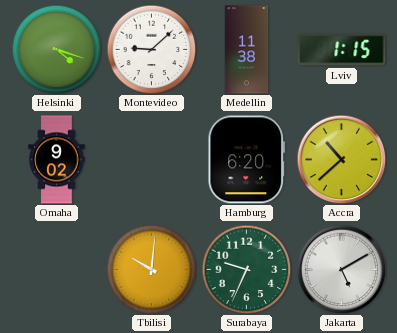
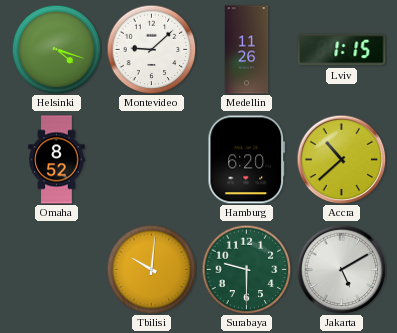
Medellin: 11:38 -> 11:26
Omaha: 9:02 -> 8:52
Surabaya: 9:34 -> 9:30
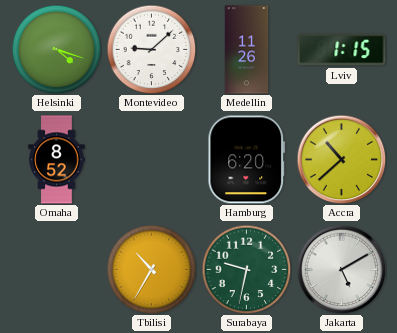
Tbilisi: 10:01 -> 10:35
Surabaya: 9:30 -> 9:32
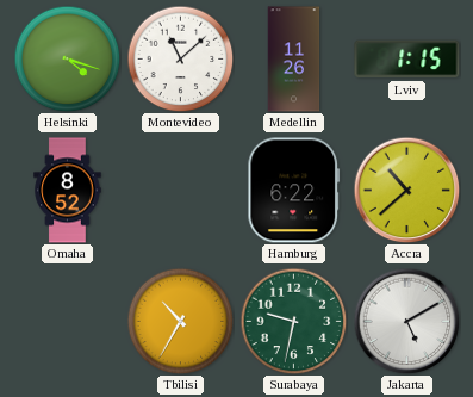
Montevideo: 9:08 -> 11:08
Hamburg: 6:20 -> 6:22
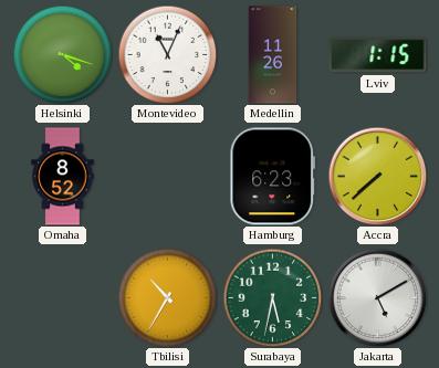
Montevideo: 11:08 -> 11:04
Hamburg: 6:22 -> 6:23
Accra: 10:38 -> 7:38
Surabaya: 9:32 -> 5:32
